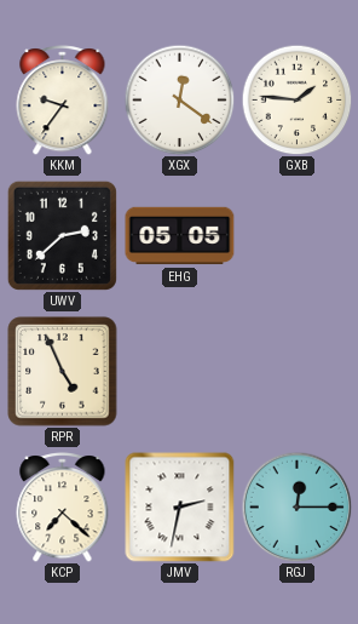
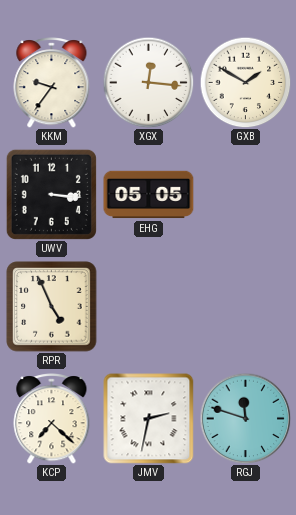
XGX: 12:21 -> 12:16
GXB: 1:46 -> 1:50
UWV: 2:38 -> 3:16
RGJ: 12:15 -> 11:48
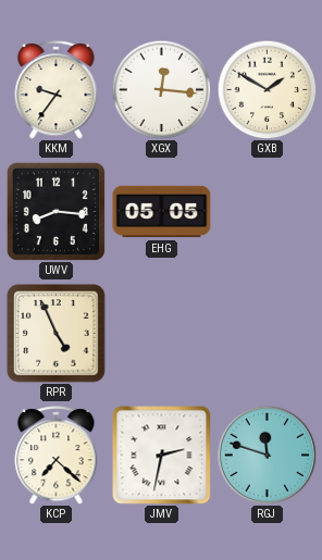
UWV: 3:16 -> 8:16
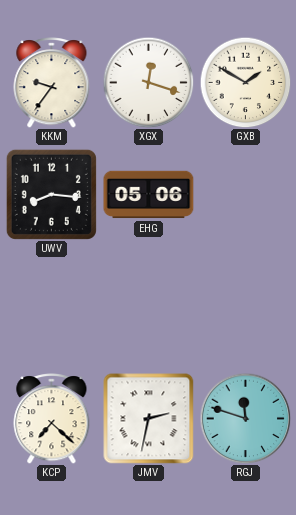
XGX: 12:16 -> 12:18
EHG: 05:05 -> 05:06
RPR: 4:56 -> none
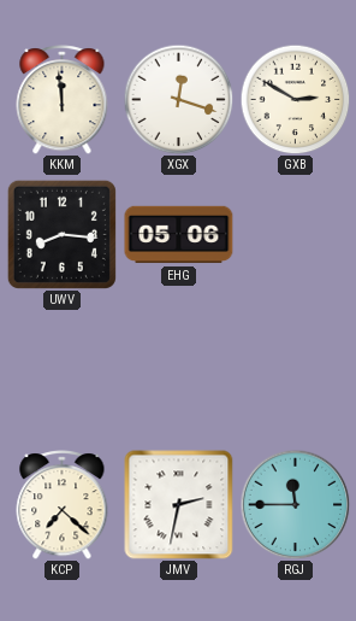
KKM: 9:36 -> 11:59
GXB: 1:50 -> 2:50
RGJ: 11:48 -> 11:45
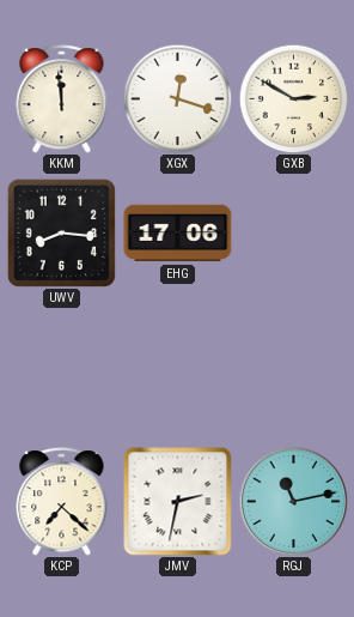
EHG: 05:06 -> 17:06
RGJ: 11:45 -> 11:13
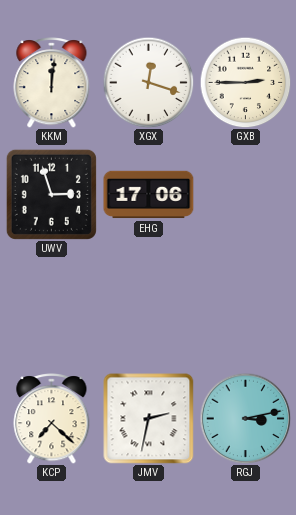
KKM: 11:59 -> 12:01
GXB: 2:50 -> 2:45
UWV: 8:16 -> 2:57
RGJ: 11:13 -> 3:13
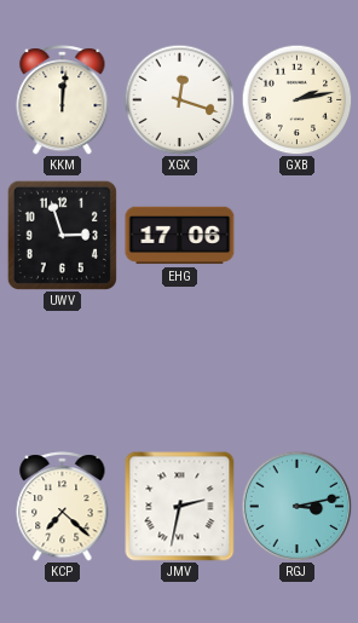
GXB: 2:45 -> 2:13
